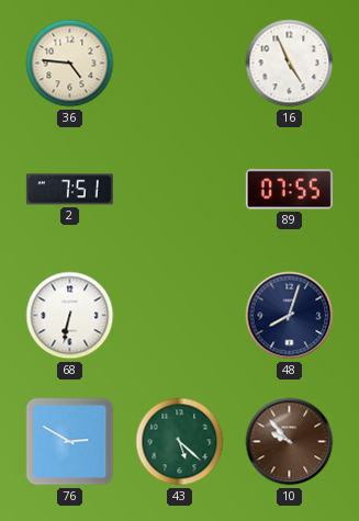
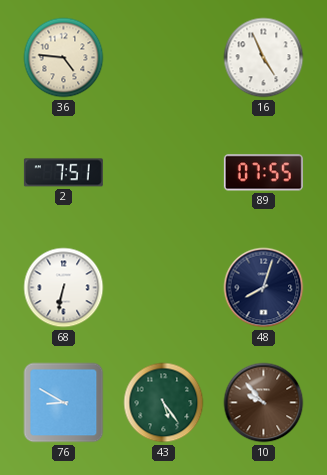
76: 2:50 -> 8:50
43: 5:22 -> 5:24
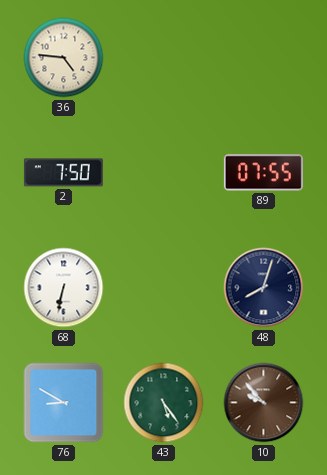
16: 4:56 -> none
2: 7:51 -> 7:50
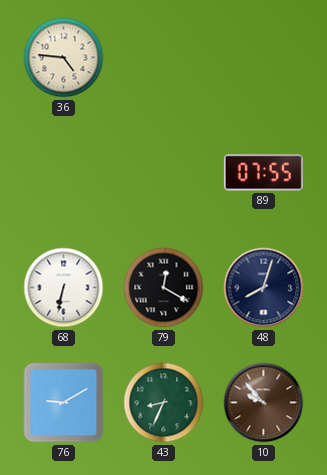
2: 7:50 -> none
79: none -> 12:20
76: 8:50 -> 9:10
43: 5:24 -> 8:34
